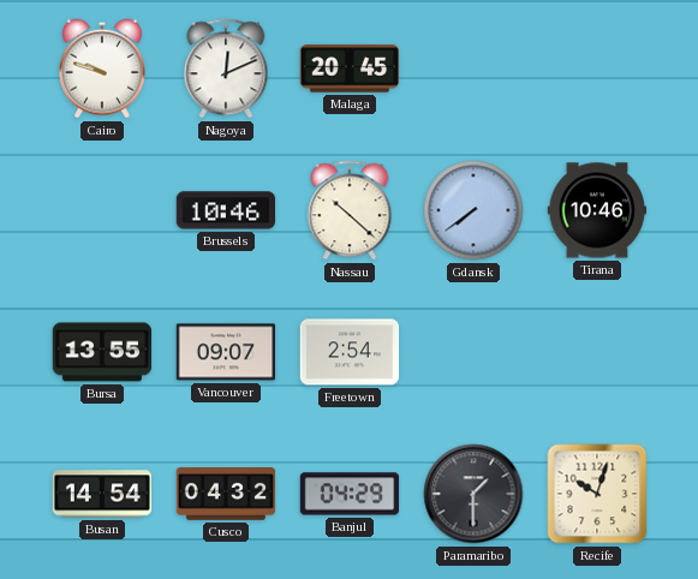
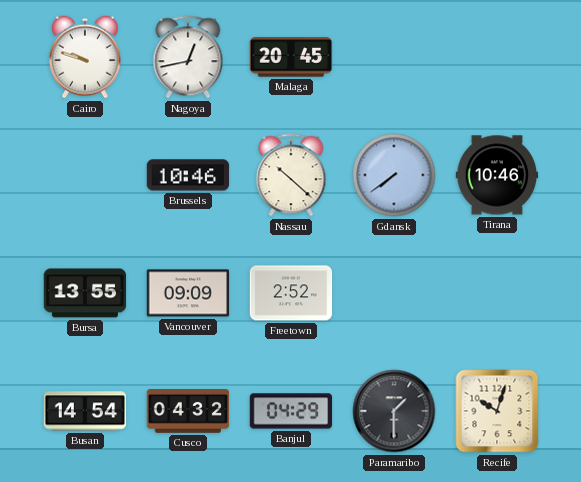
Nagoya: 12:11 -> 12:43
Vancouver: 09:07 -> 09:09
Freetown: 2:54 -> 2:52
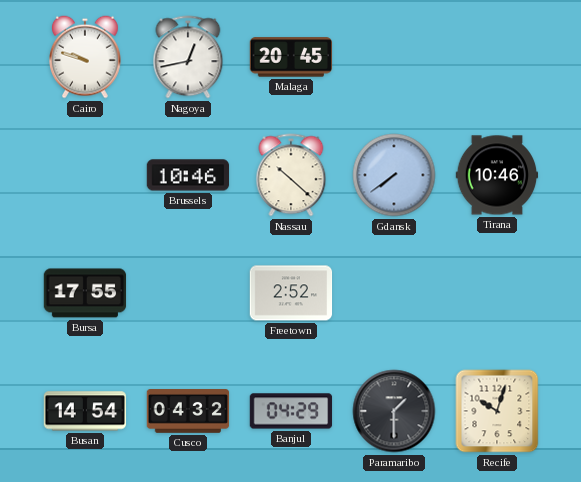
Bursa: 13:55 -> 17:55
Vancouver: 09:09 -> none
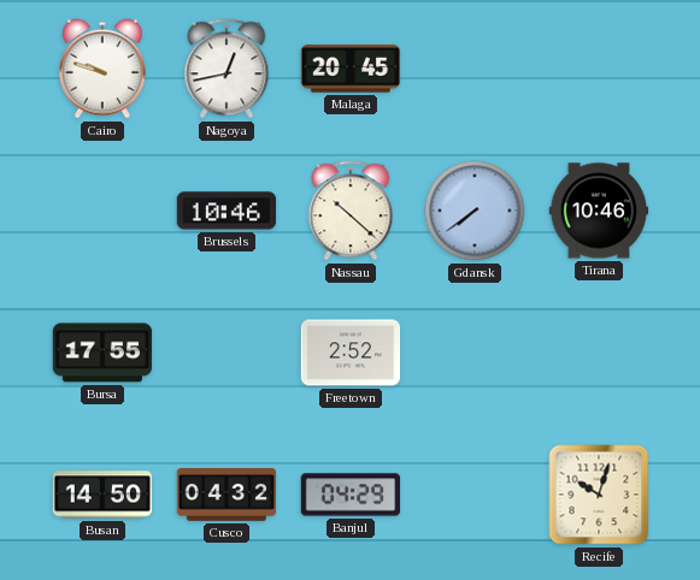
Busan: 14:54 -> 14:50
Paramaribo: 1:30 -> none
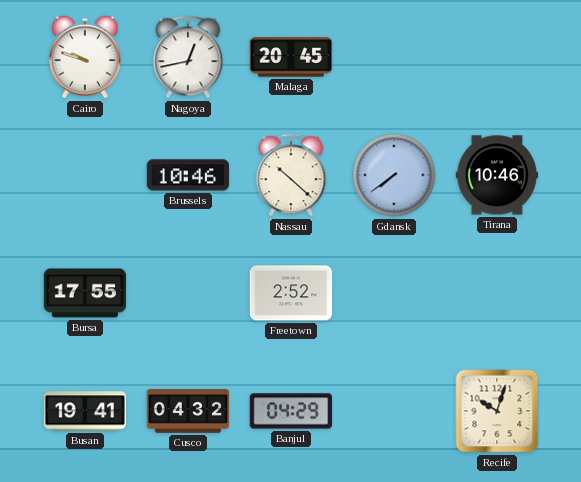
Busan: 14:50 -> 19:41
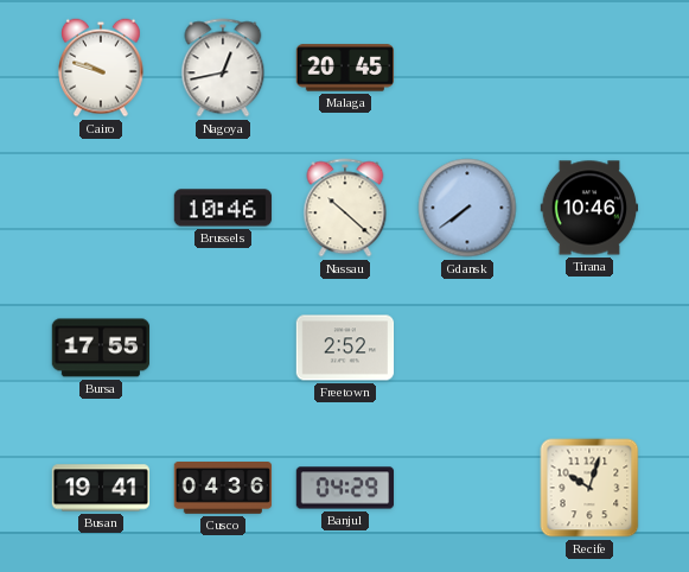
Cusco: 04:32 -> 04:36
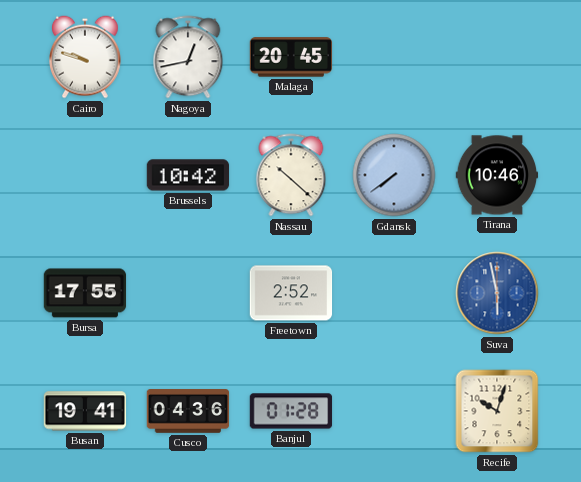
Brussels: 10:46 -> 10:42
Suva: none -> 5:58
Banjul: 04:29 -> 01:28
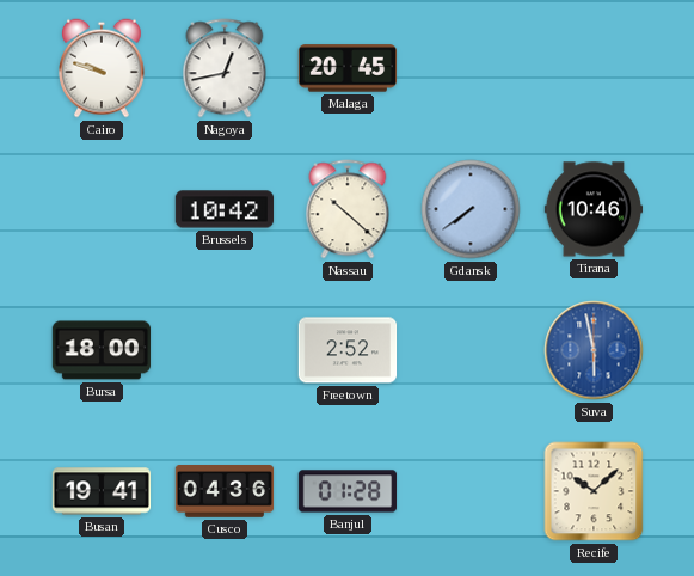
Bursa: 17:55 -> 18:00
Recife: 10:03 -> 10:08
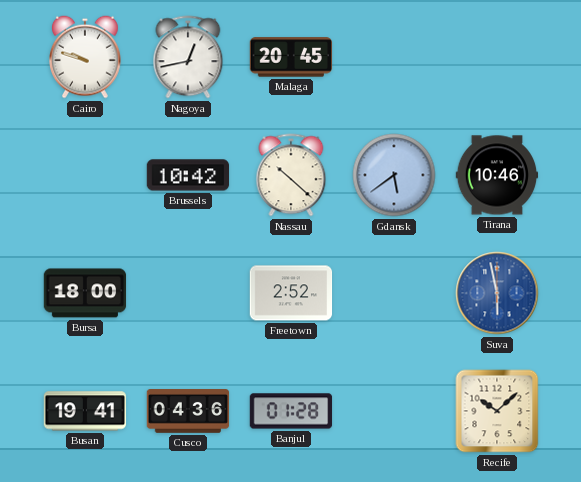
Gdansk: 7:39 -> 5:39
